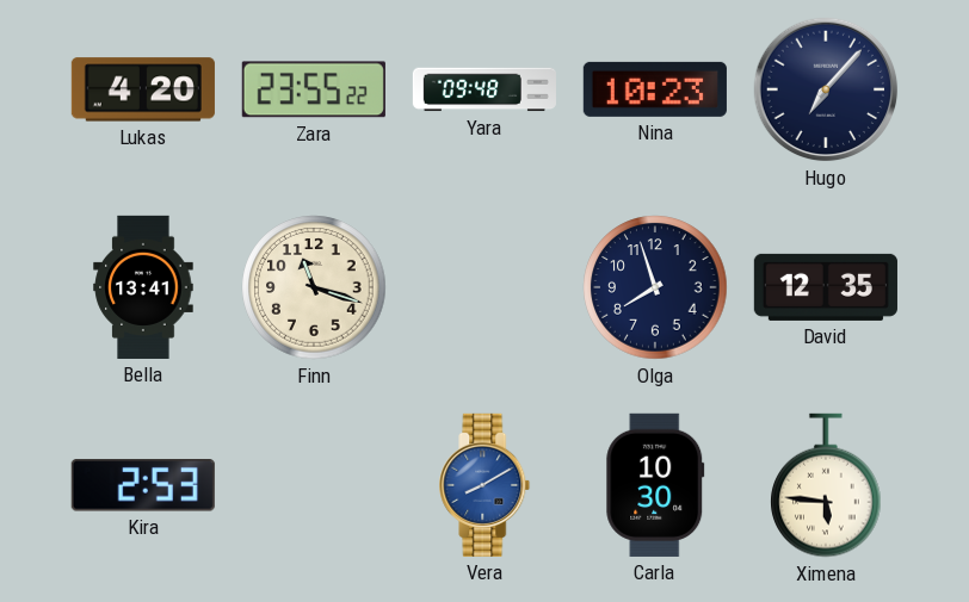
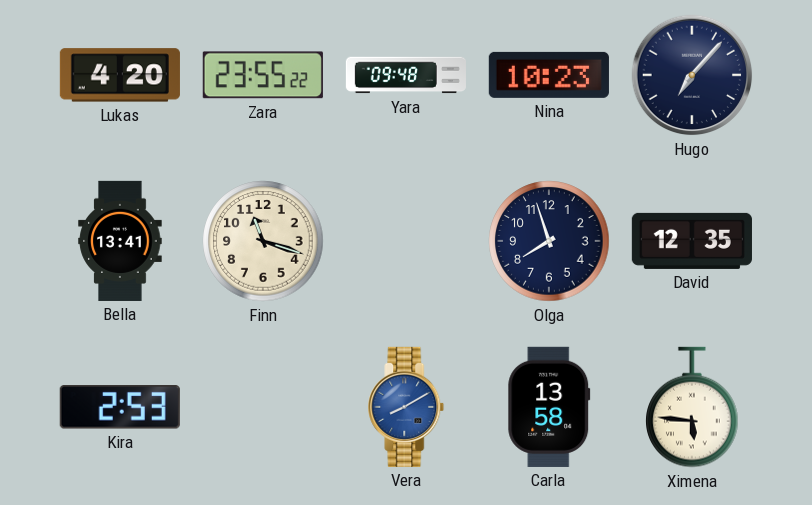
Carla: 10:30 -> 13:58
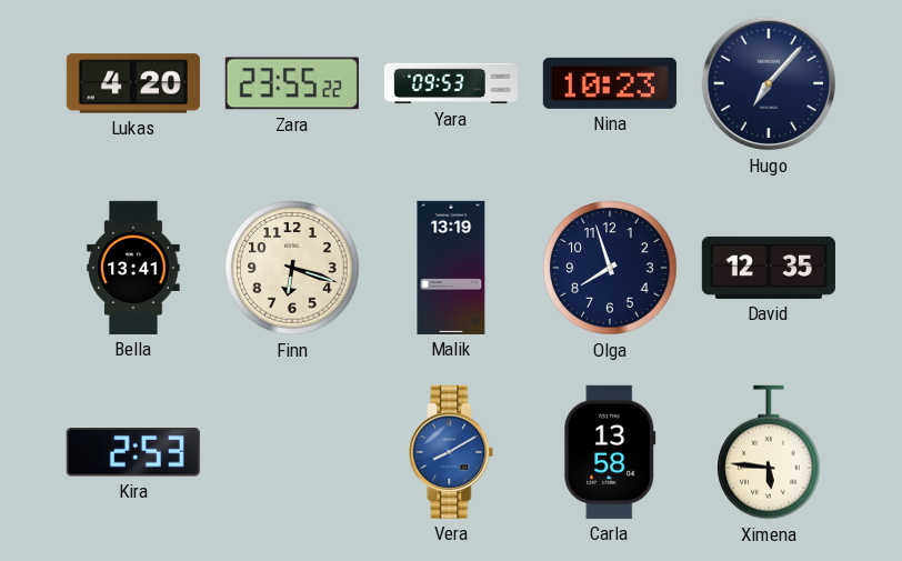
Yara: 09:48 -> 09:53
Finn: 11:18 -> 6:18
Malik: none -> 13:19
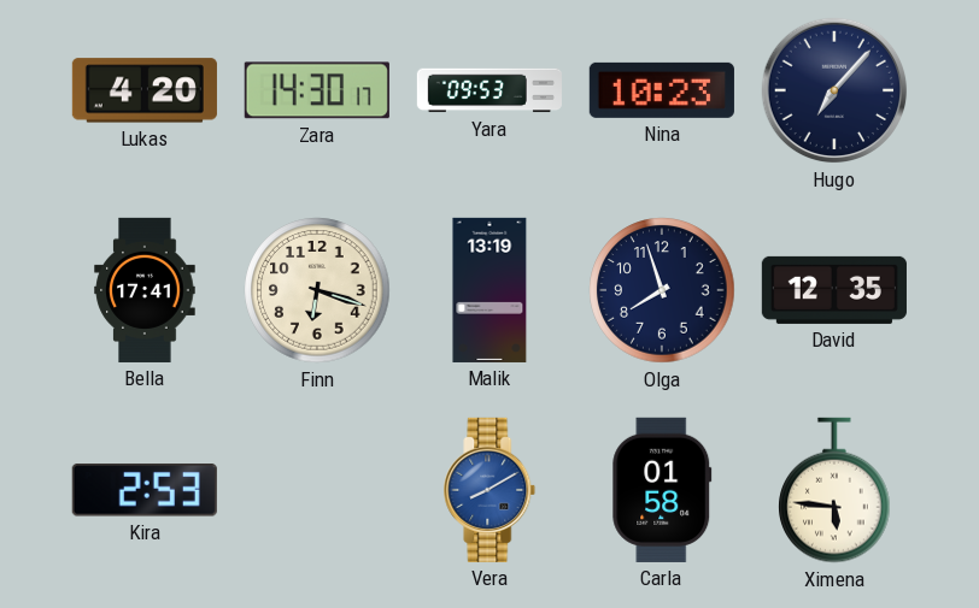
Zara: 23:55 -> 14:30
Bella: 13:41 -> 17:41
Carla: 13:58 -> 01:58
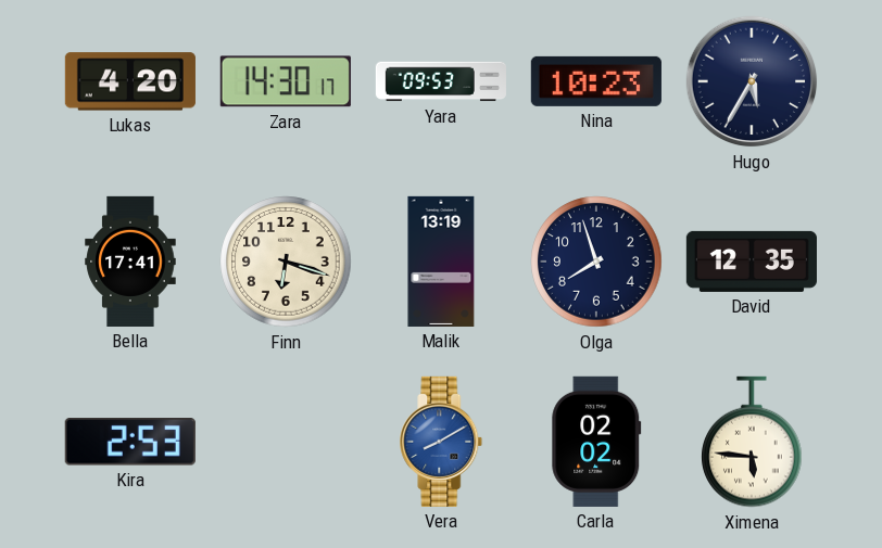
Hugo: 7:07 -> 5:35
Carla: 01:58 -> 02:02
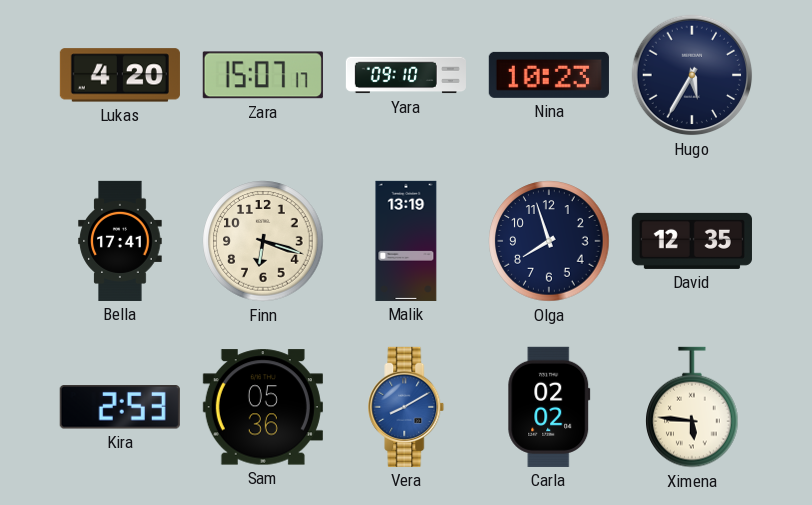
Zara: 14:30 -> 15:07
Yara: 09:53 -> 09:10
Sam: none -> 05:36
